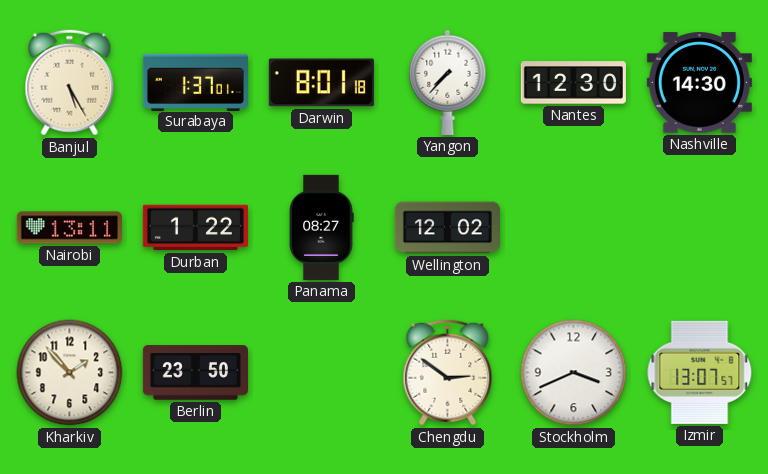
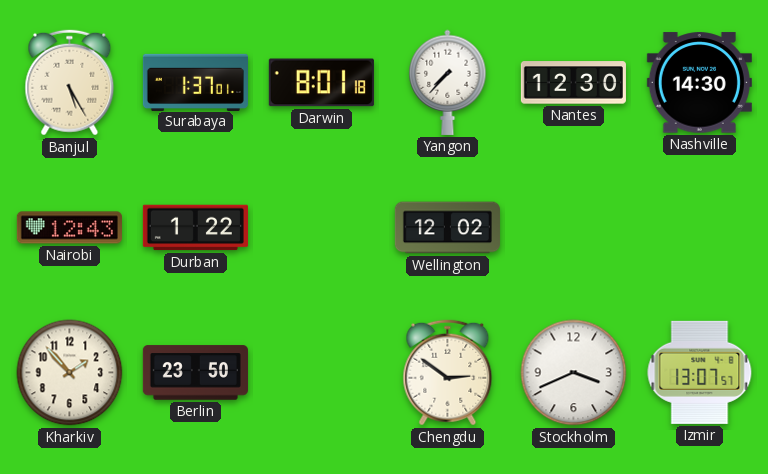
Nairobi: 13:11 -> 12:43
Panama: 08:27 -> none
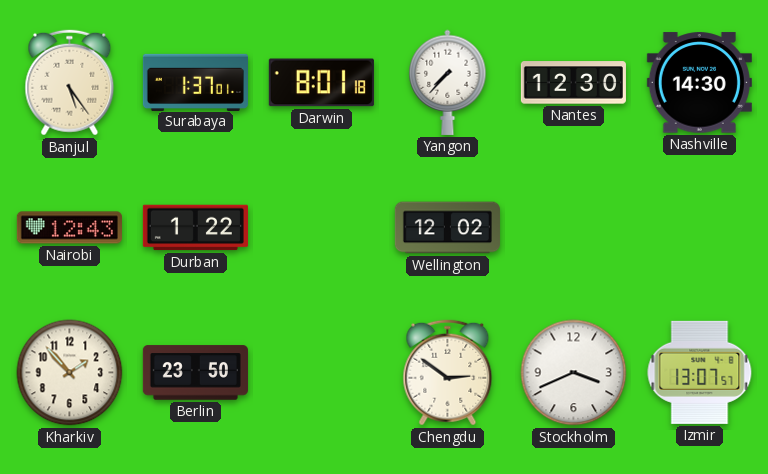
Banjul: 5:25 -> 5:24
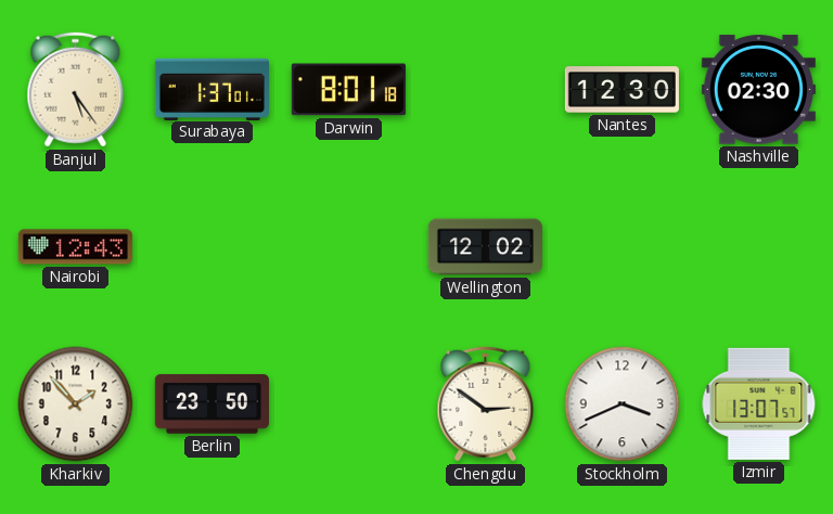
Yangon: 7:37 -> none
Nashville: 14:30 -> 02:30
Durban: 1:22 -> none
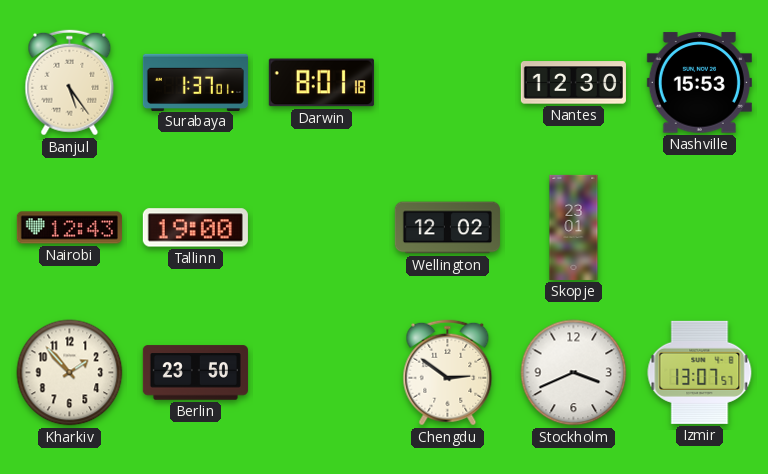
Nashville: 02:30 -> 15:53
Tallinn: none -> 19:00
Skopje: none -> 23:01
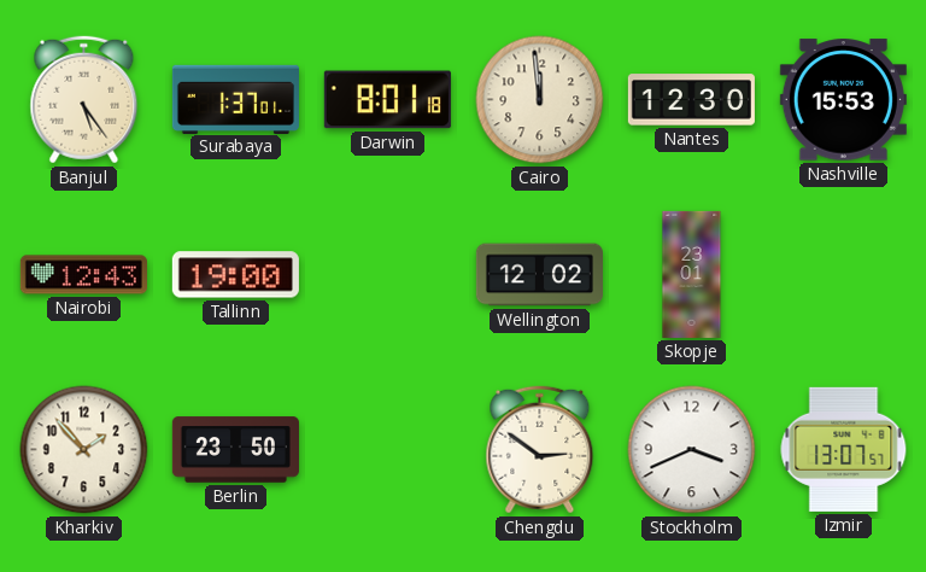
Cairo: none -> 11:59
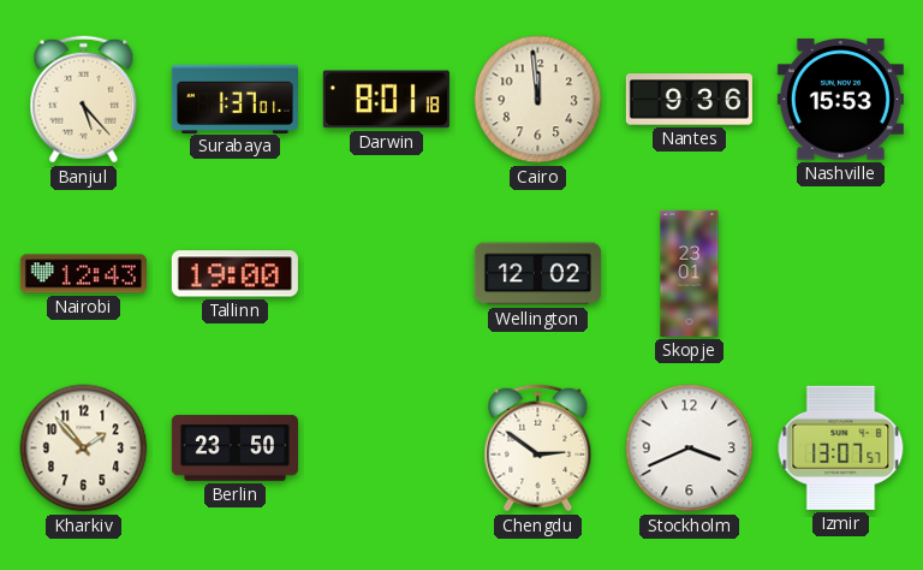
Banjul: 5:24 -> 5:23
Nantes: 12:30 -> 9:36
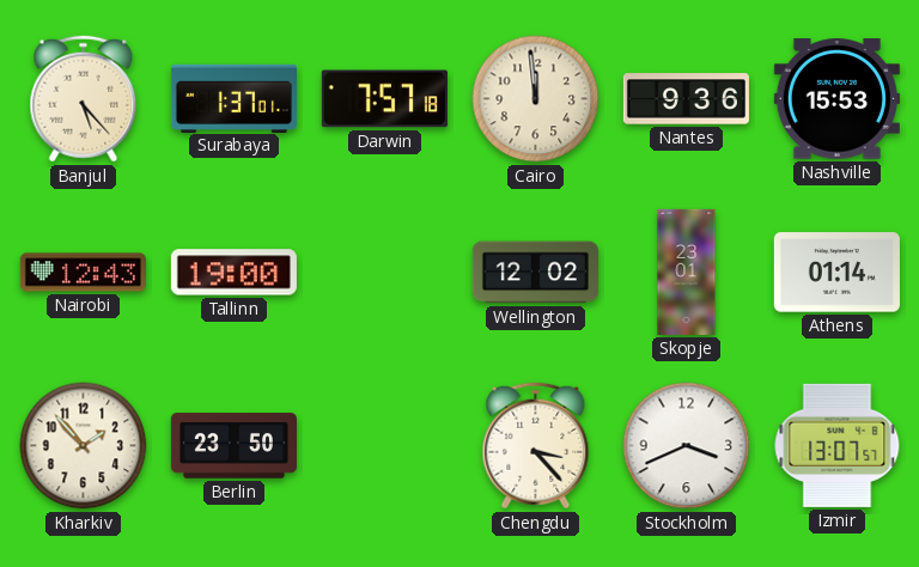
Darwin: 8:01 -> 7:57
Athens: none -> 01:14
Chengdu: 2:51 -> 3:23
